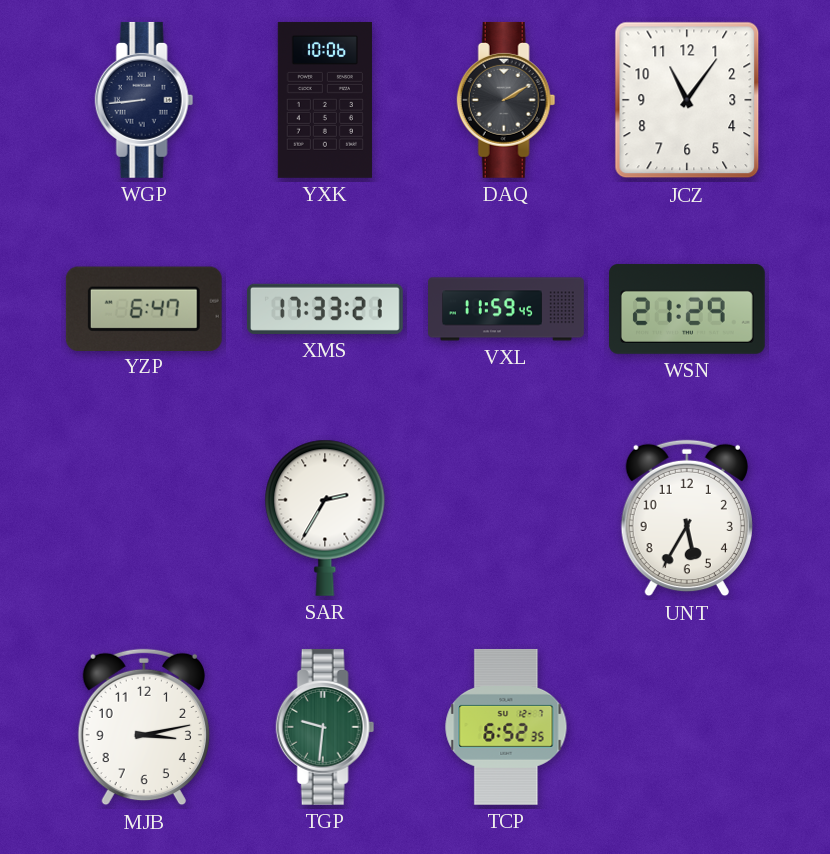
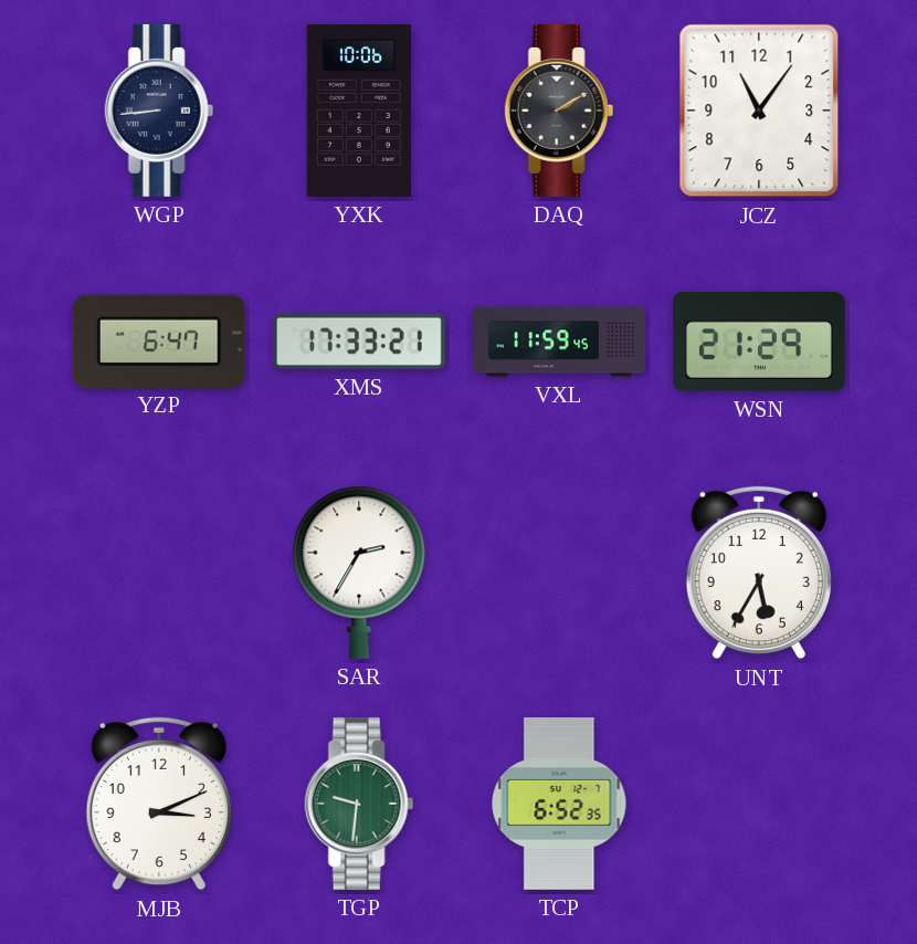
MJB: 3:13 -> 3:11
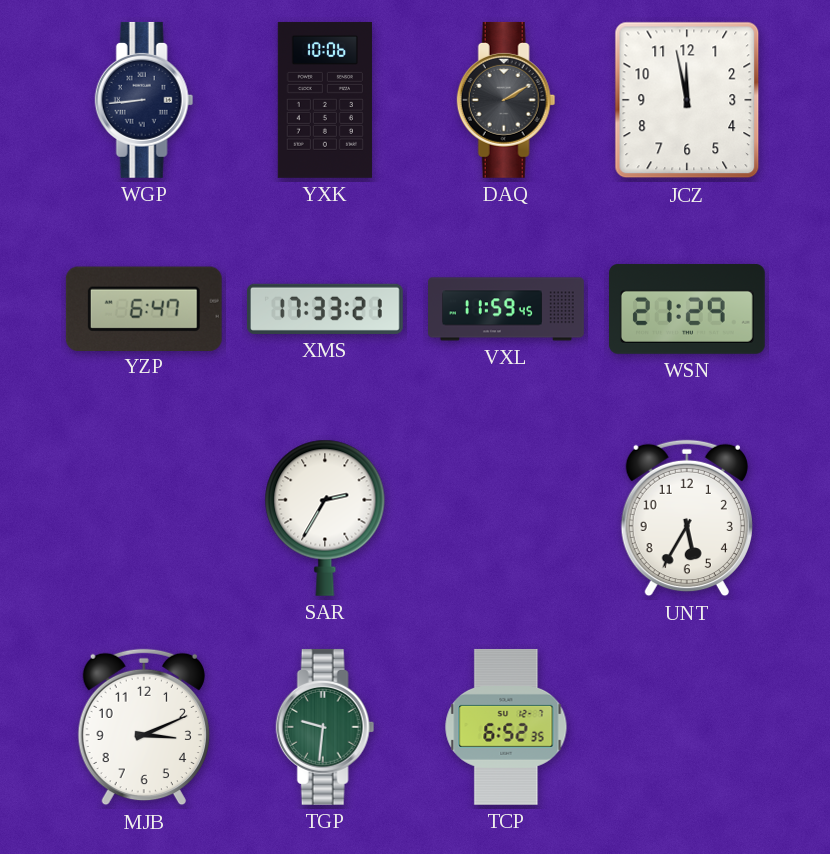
JCZ: 11:06 -> 11:58
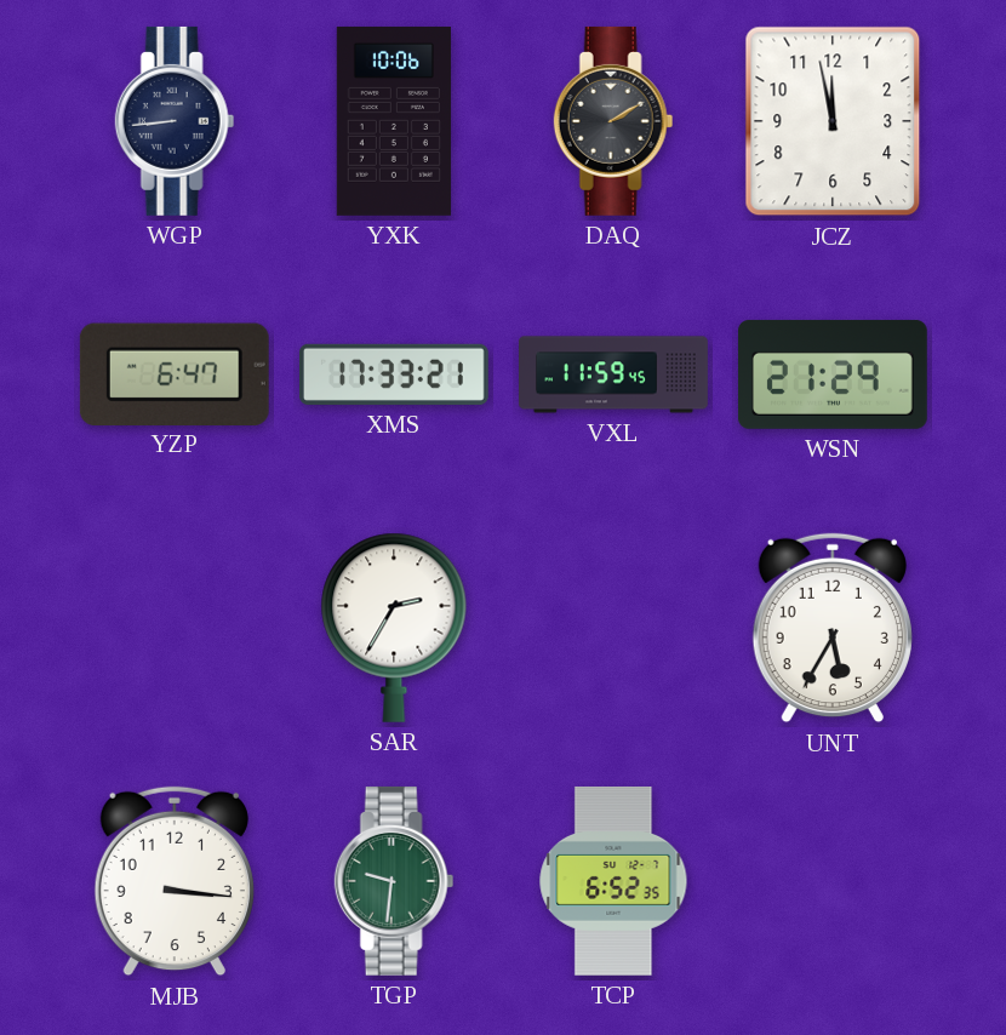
MJB: 3:11 -> 3:16
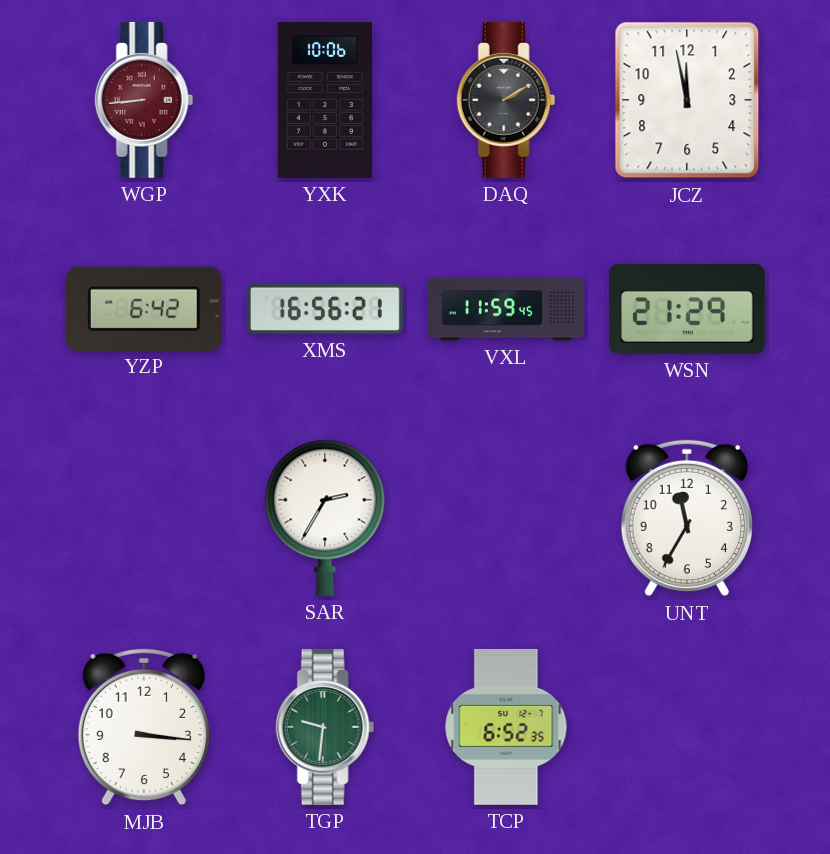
WGP dial: navy -> burgundy
YZP: 6:47 -> 6:42
XMS: 17:33 -> 16:56
UNT: 5:35 -> 11:35
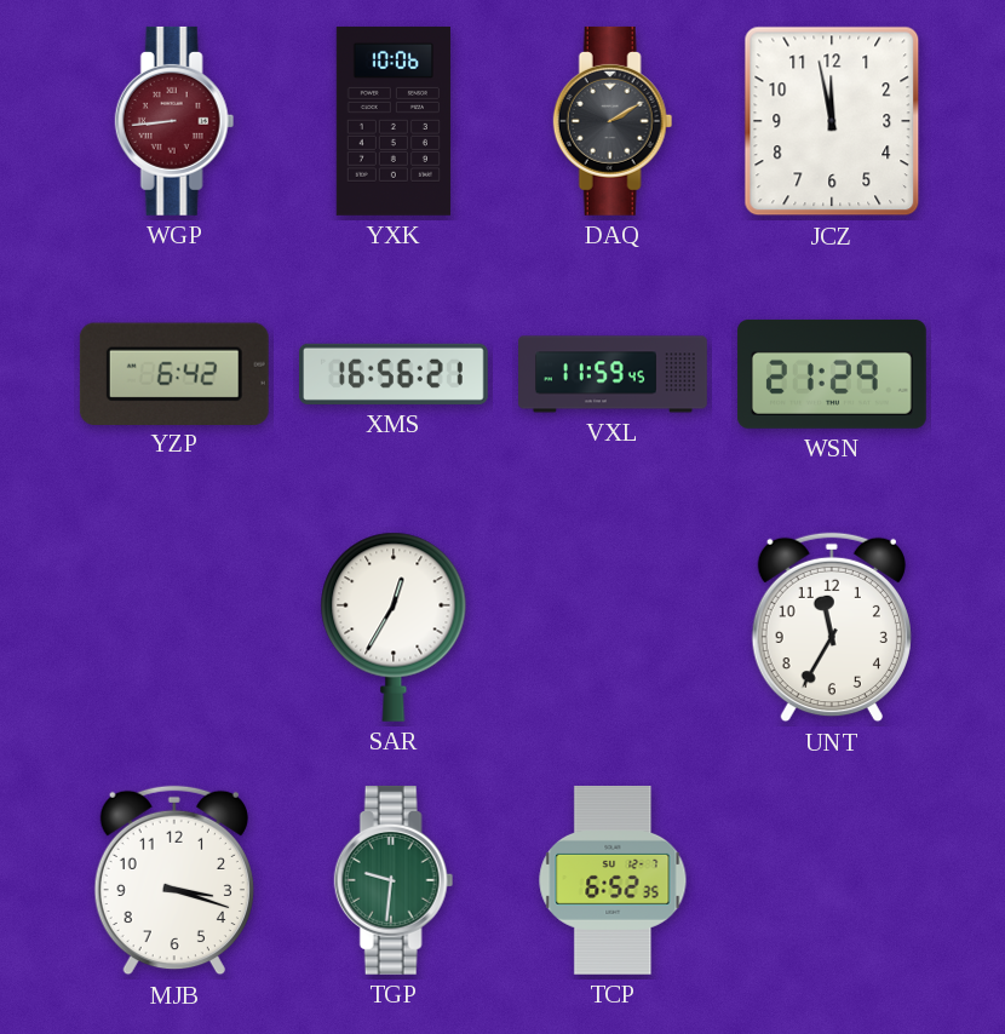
SAR: 2:35 -> 12:35
MJB: 3:16 -> 3:18
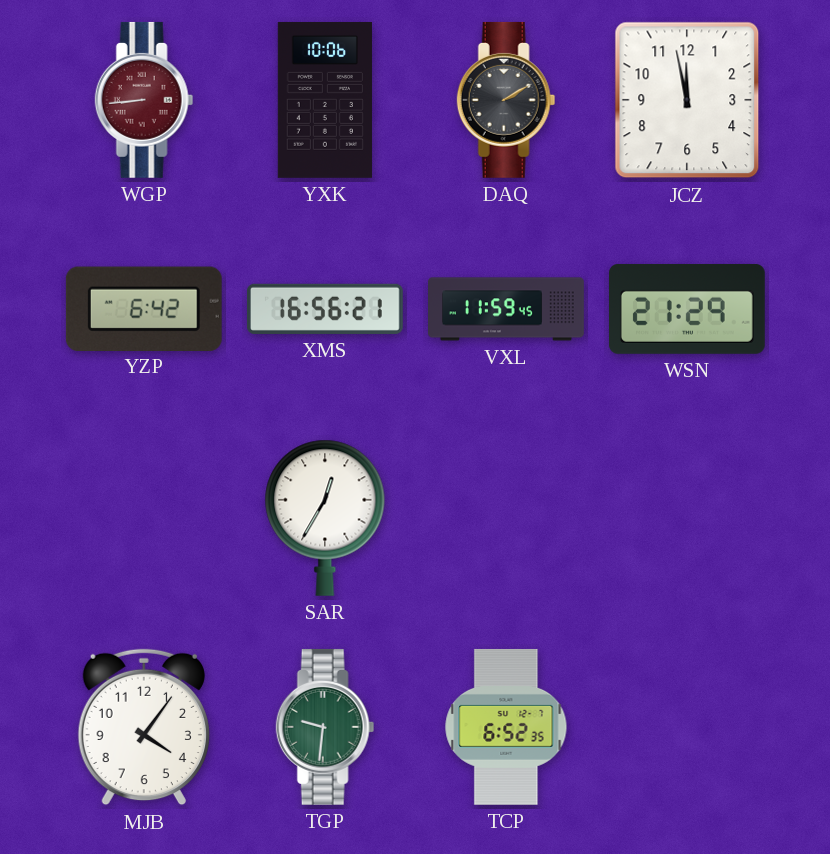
UNT: 11:35 -> none
MJB: 3:18 -> 4:06
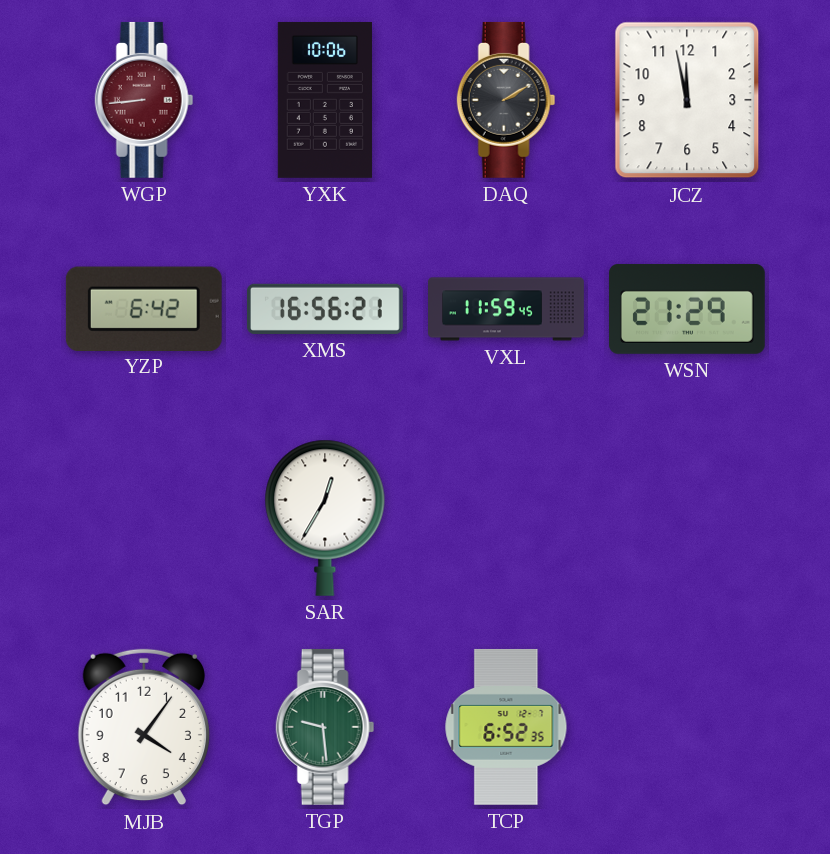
TGP: 9:31 -> 9:29
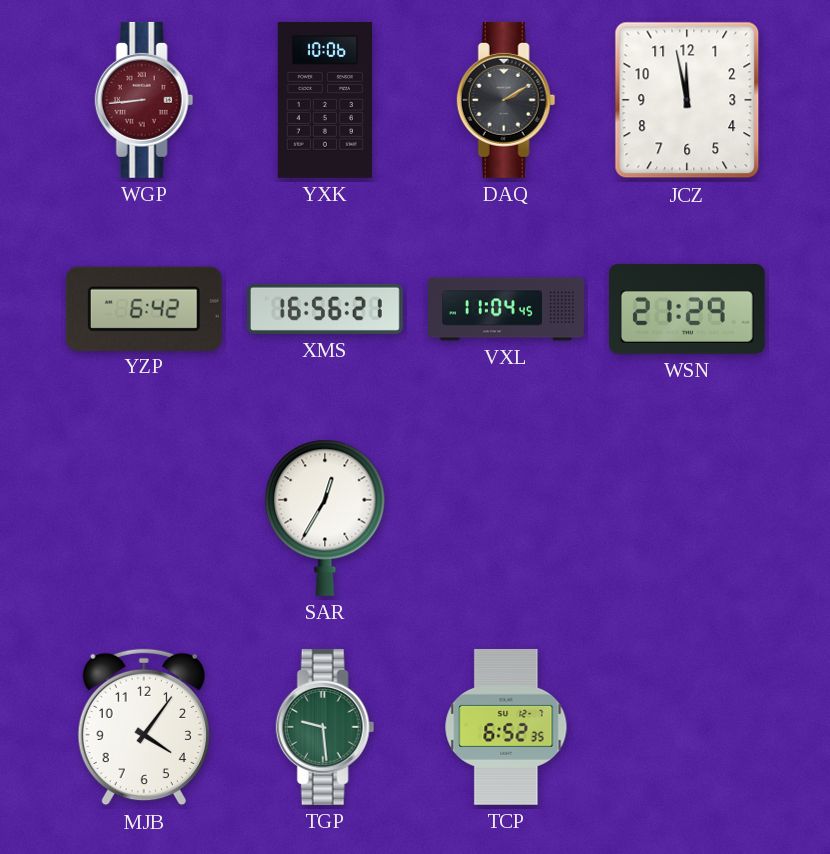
VXL: 11:59 -> 11:04
